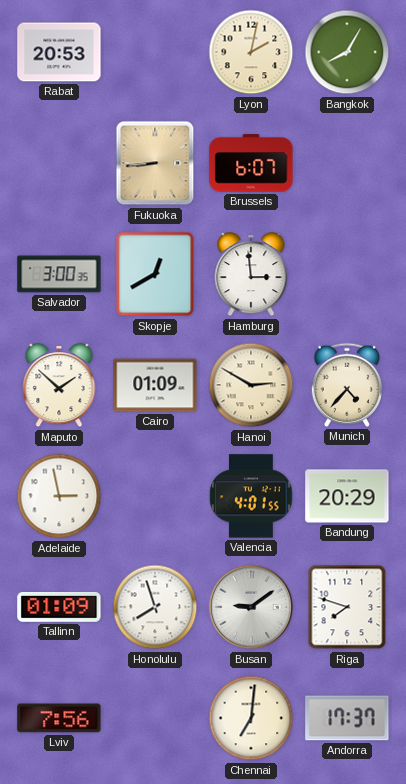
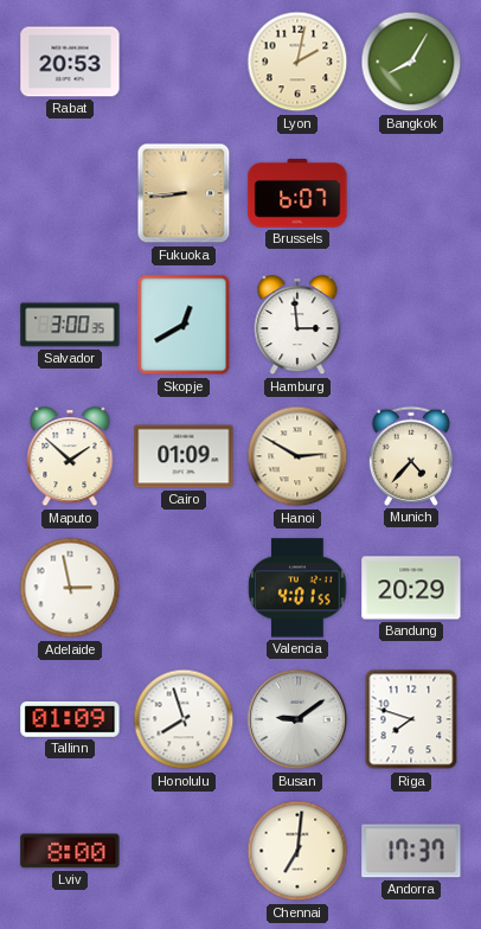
Lviv: 7:56 -> 8:00
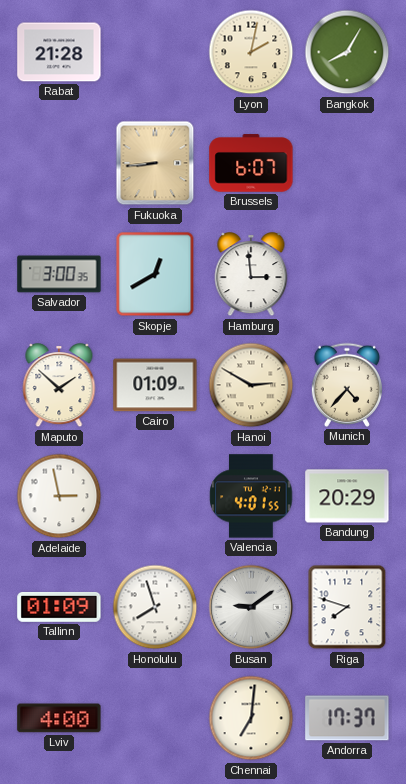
Rabat: 20:53 -> 21:28
Lviv: 8:00 -> 4:00
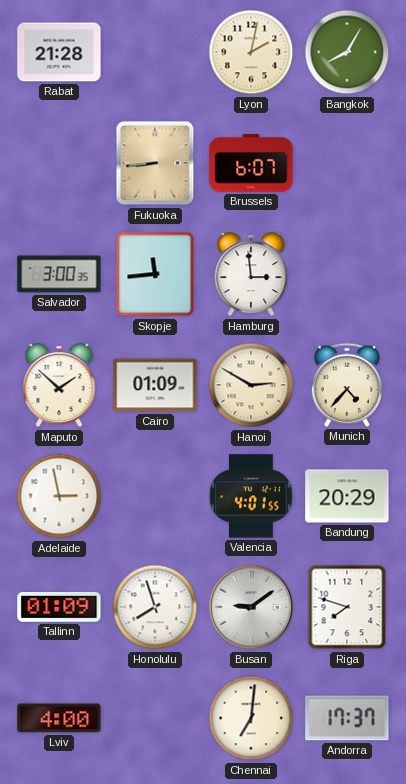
Skopje: 12:40 -> 11:44
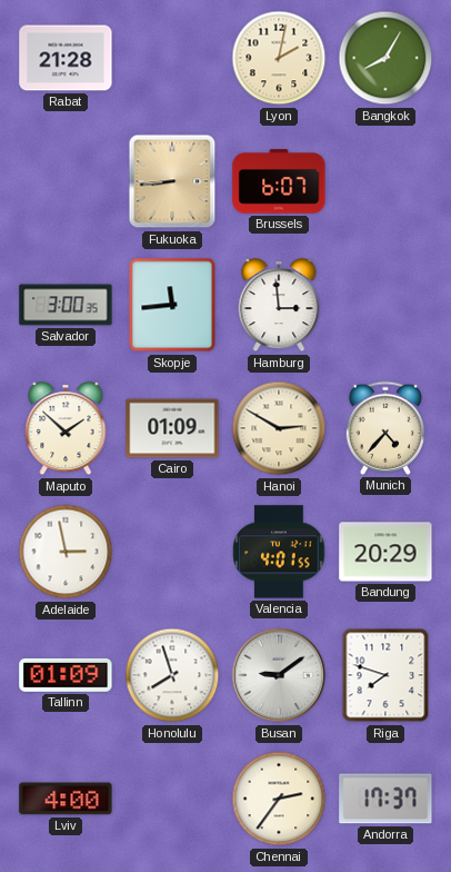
Chennai: 7:01 -> 2:36
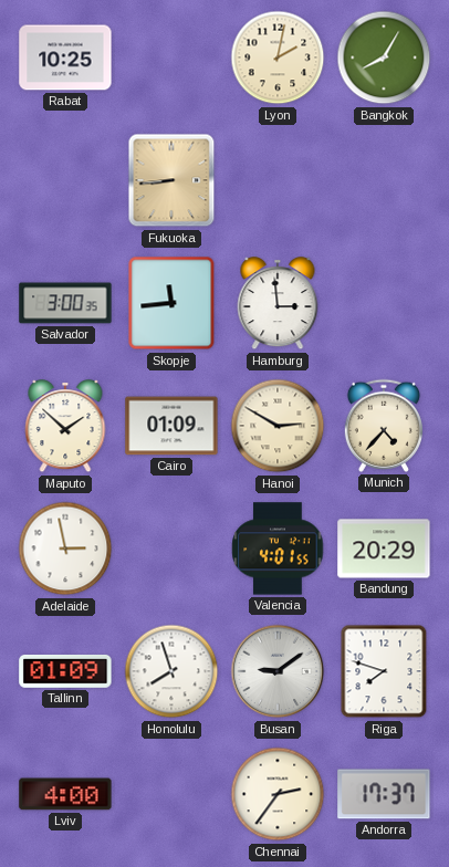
Rabat: 21:28 -> 10:25
Brussels: 6:07 -> none
